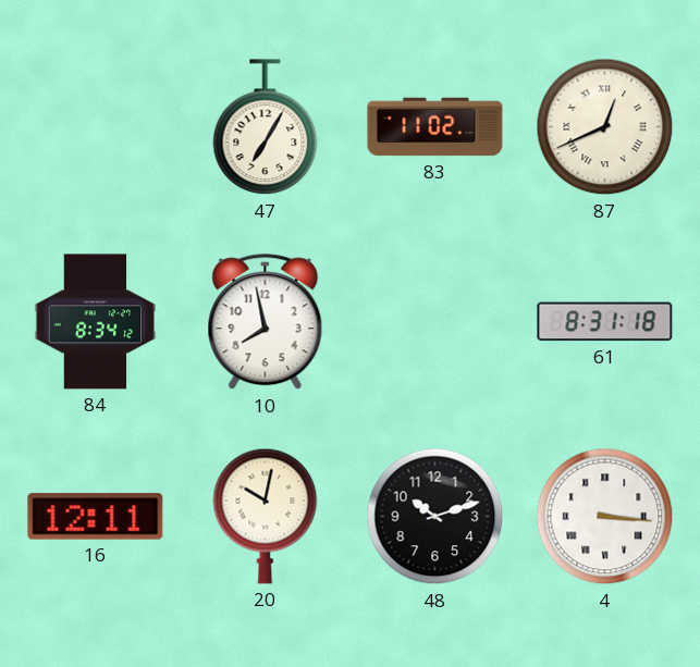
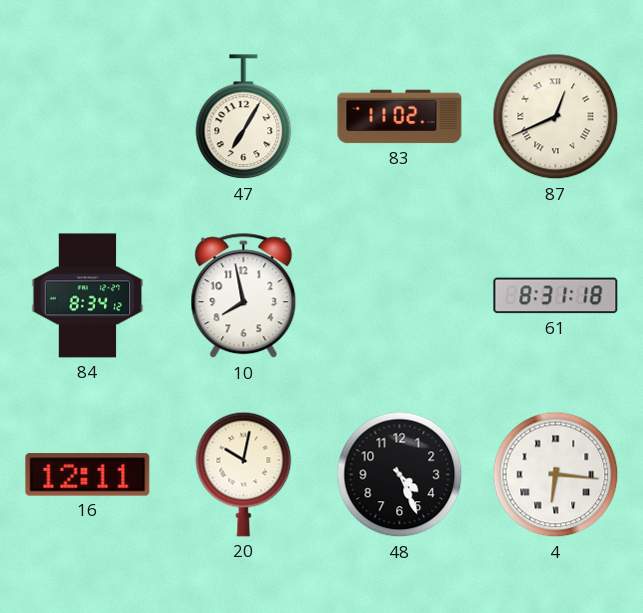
48: 10:12 -> 4:26
4: 3:16 -> 6:16
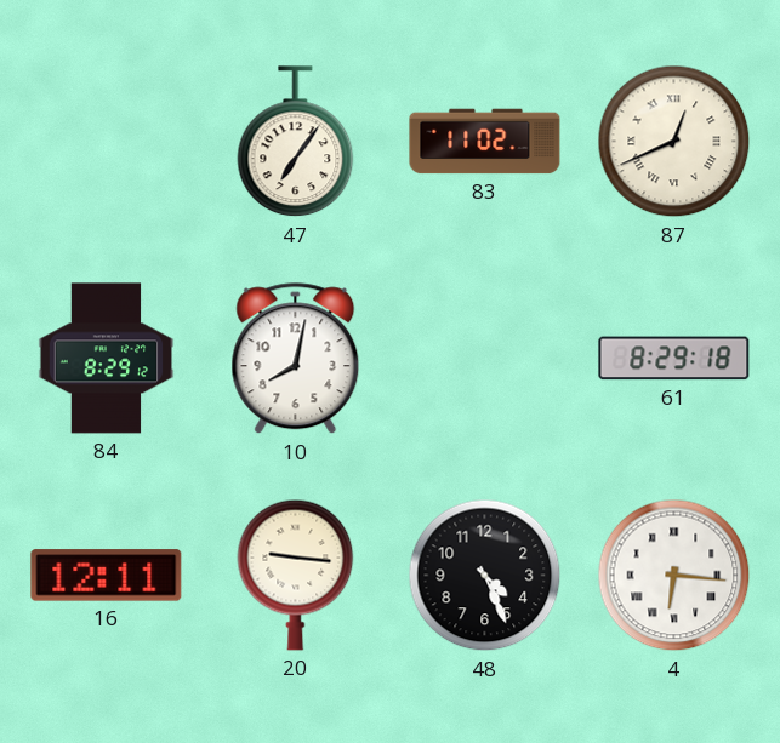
47: 7:05 -> 7:06
84: 8:34 -> 8:29
10: 7:58 -> 8:02
61: 8:31 -> 8:29
20: 10:02 -> 9:16
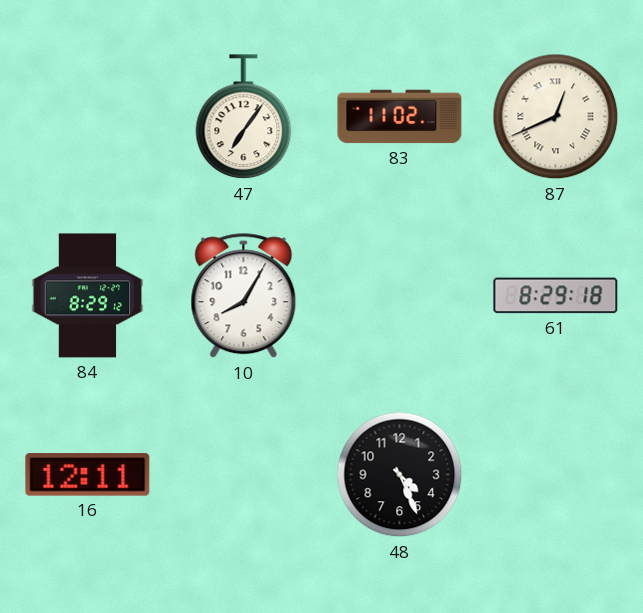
10: 8:02 -> 8:05
20: 9:16 -> none
4: 6:16 -> none
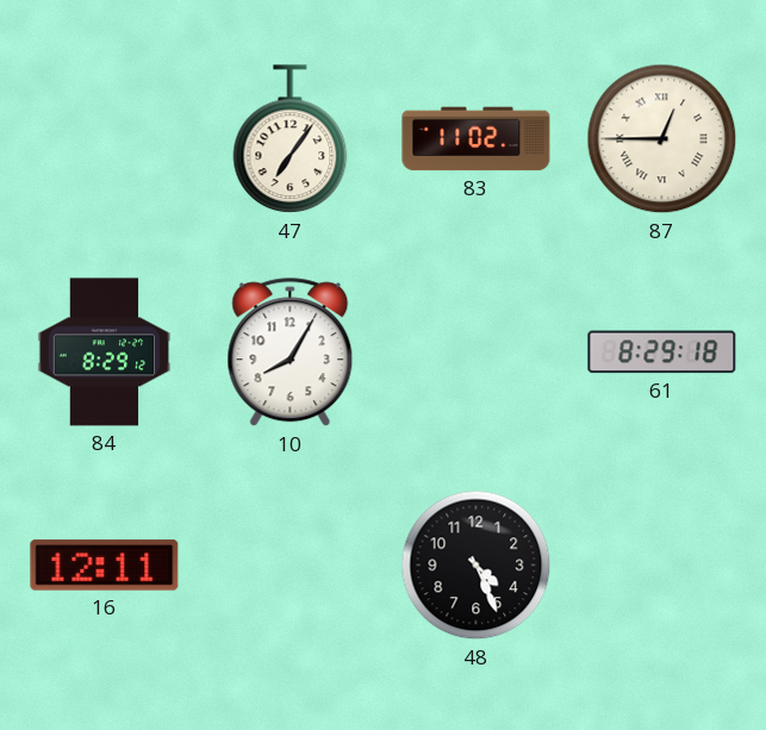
87: 12:41 -> 12:45
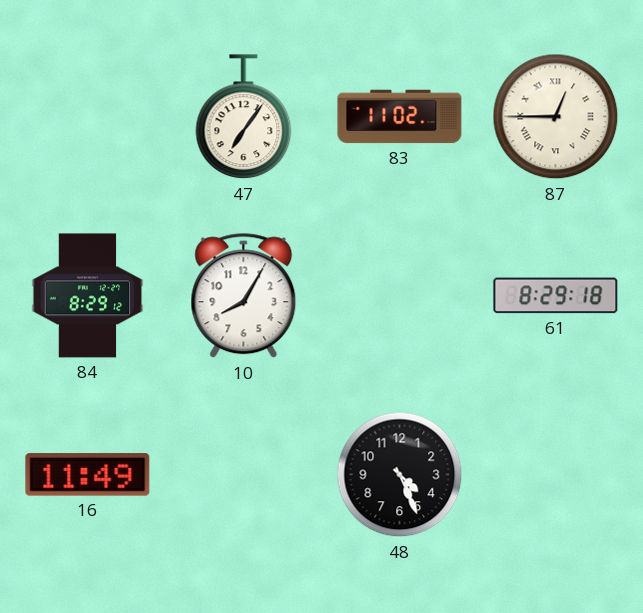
16: 12:11 -> 11:49
